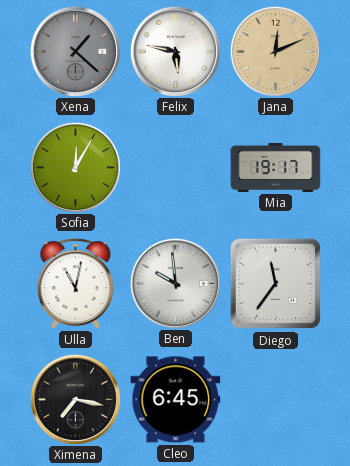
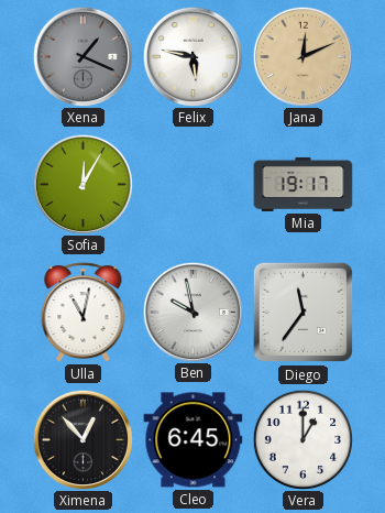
Xena: 1:22 -> 1:19
Ben: 9:59 -> 9:58
Ximena: 7:17 -> 12:53
Vera: none -> 1:00
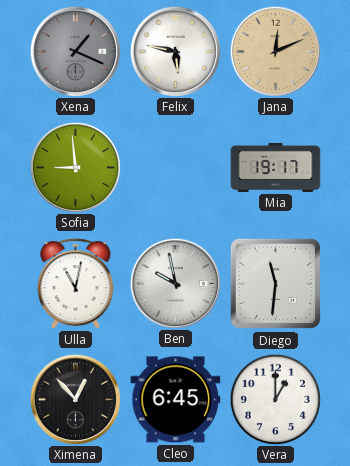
Sofia: 12:05 -> 8:59
Diego: 11:36 -> 11:31
